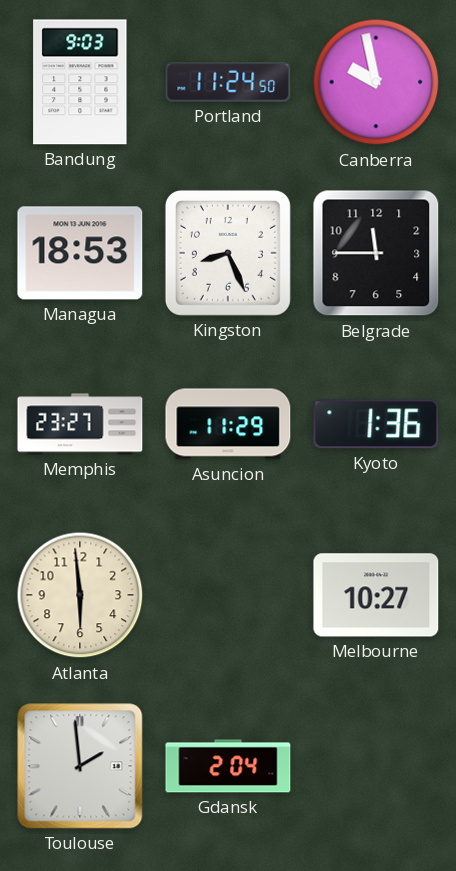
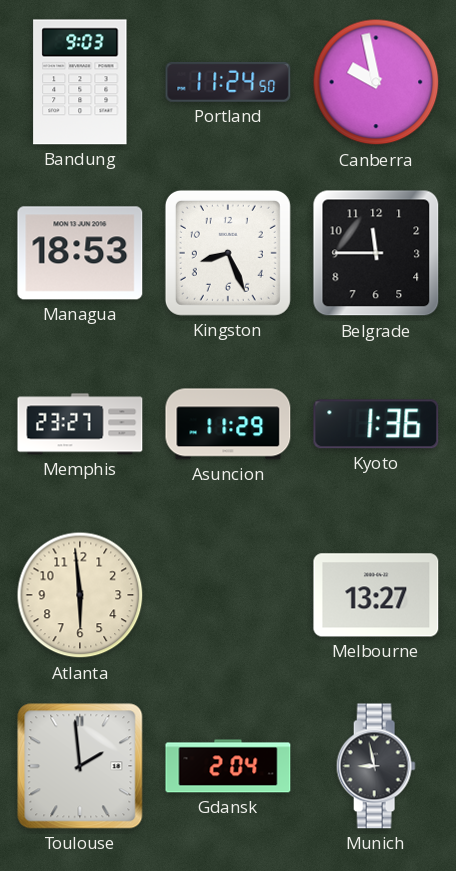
Melbourne: 10:27 -> 13:27
Munich: none -> 8:58
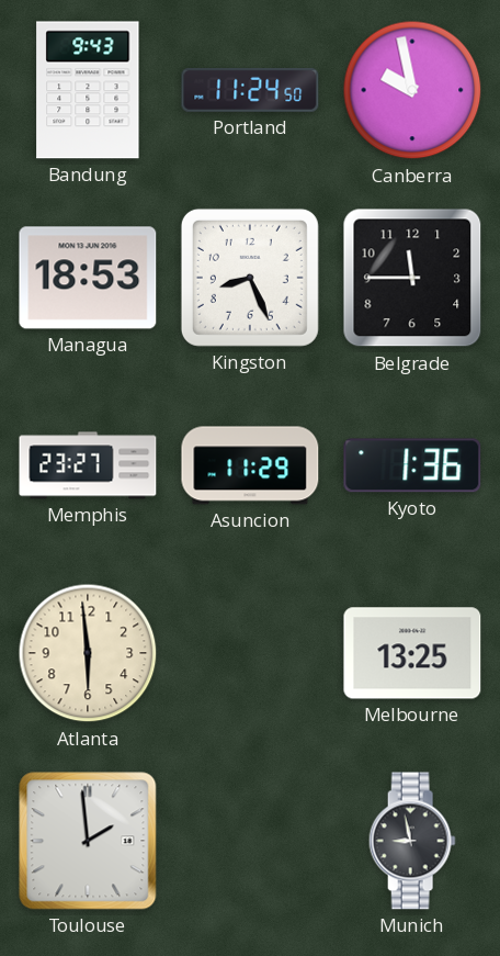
Bandung: 9:03 -> 9:43
Melbourne: 13:27 -> 13:25
Gdansk: 2:04 -> none
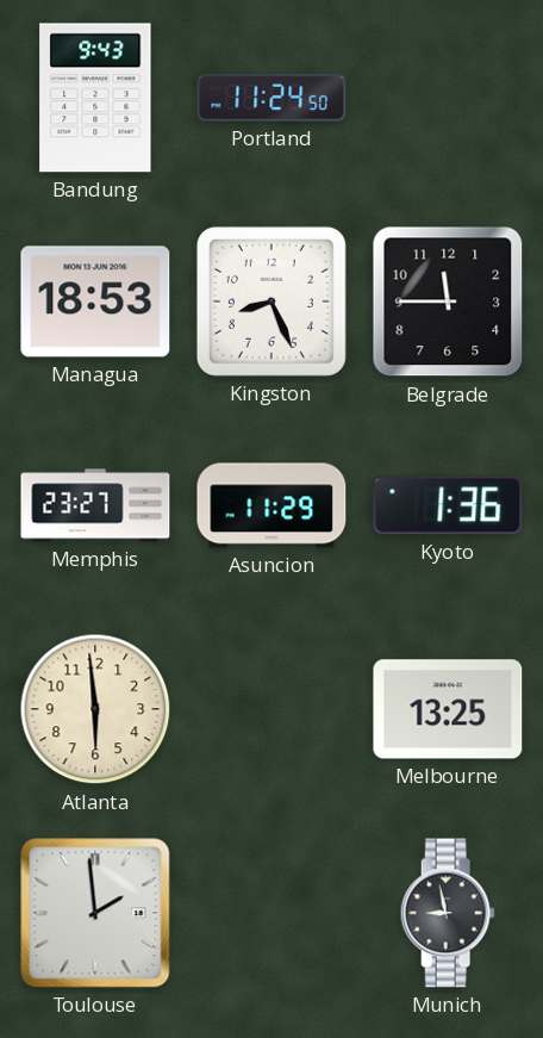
Canberra: 9:58 -> none
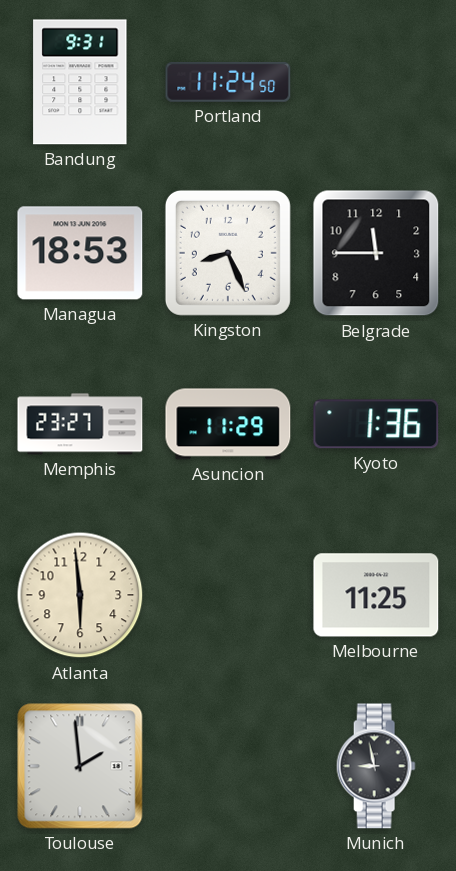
Bandung: 9:43 -> 9:31
Melbourne: 13:25 -> 11:25
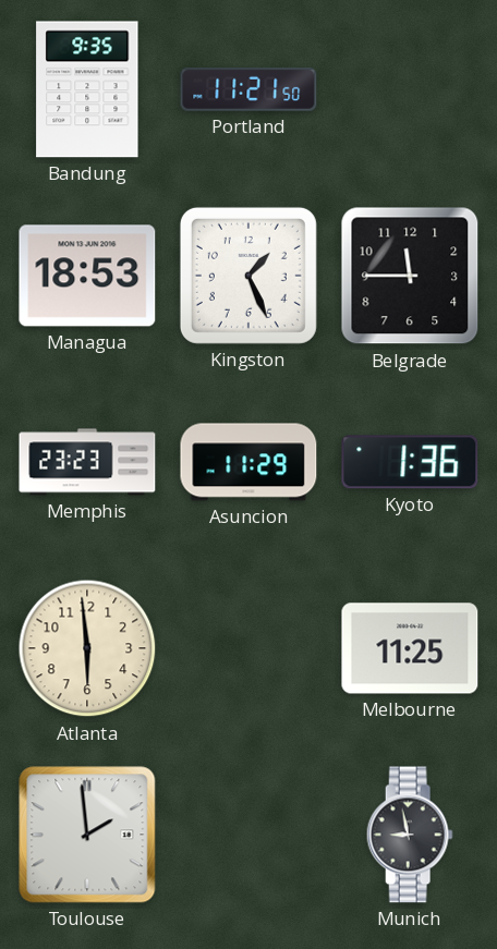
Bandung: 9:31 -> 9:35
Portland: 11:24 -> 11:21
Kingston: 8:26 -> 1:26
Memphis: 23:27 -> 23:23
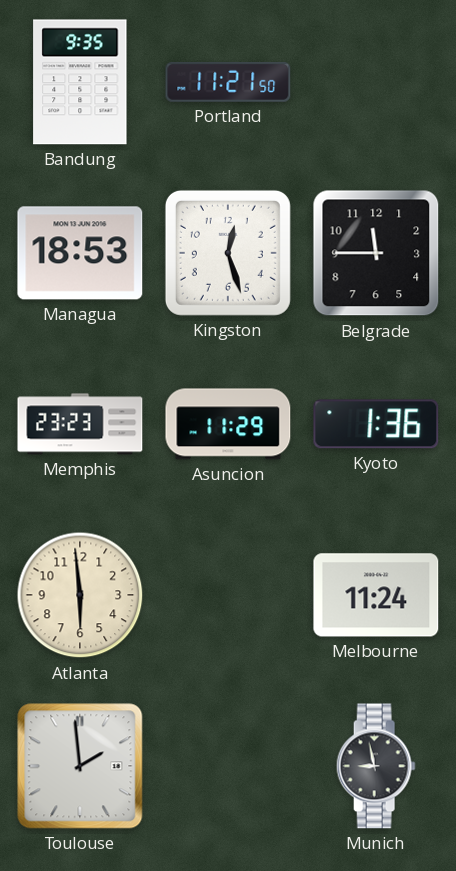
Kingston: 1:26 -> 12:27
Melbourne: 11:25 -> 11:24
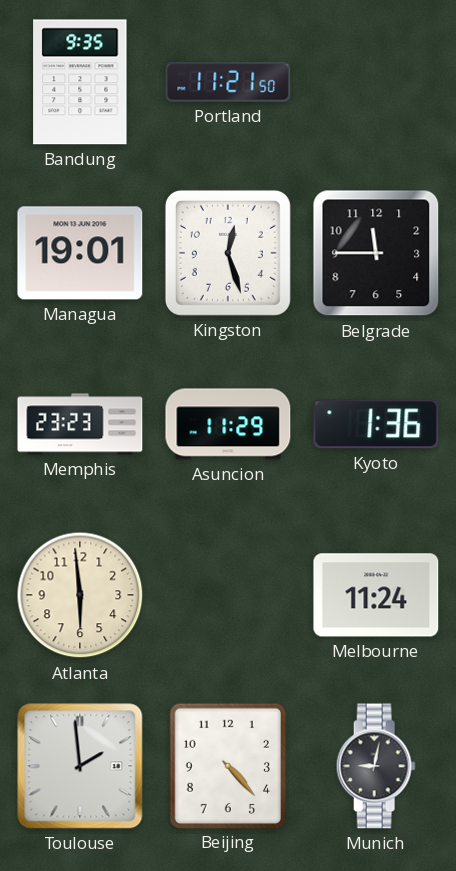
Managua: 18:53 -> 19:01
Beijing: none -> 4:23
Munich: 8:58 -> 9:02
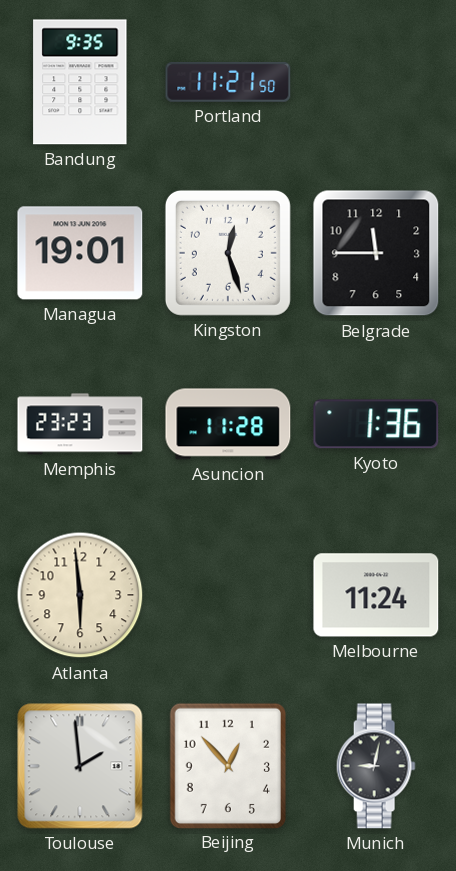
Asuncion: 11:29 -> 11:28
Beijing: 4:23 -> 12:53
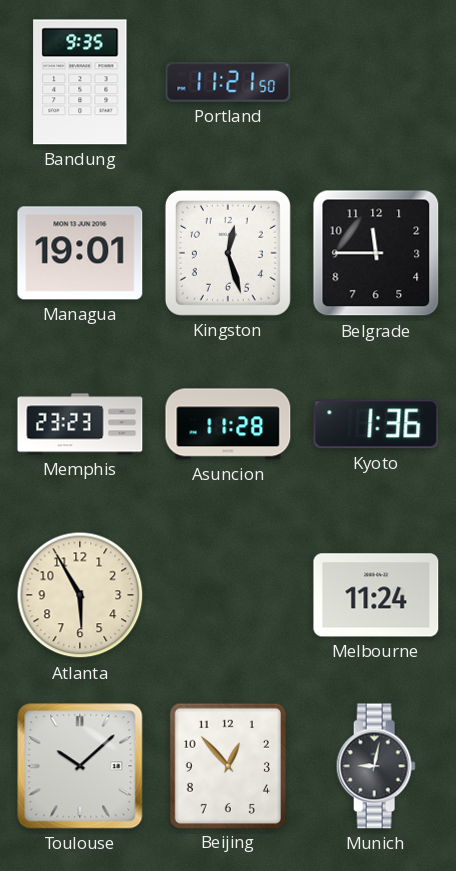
Atlanta: 5:59 -> 5:55
Toulouse: 1:59 -> 10:08
